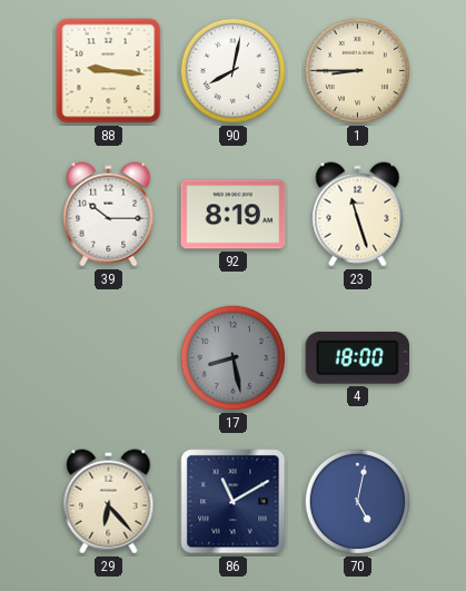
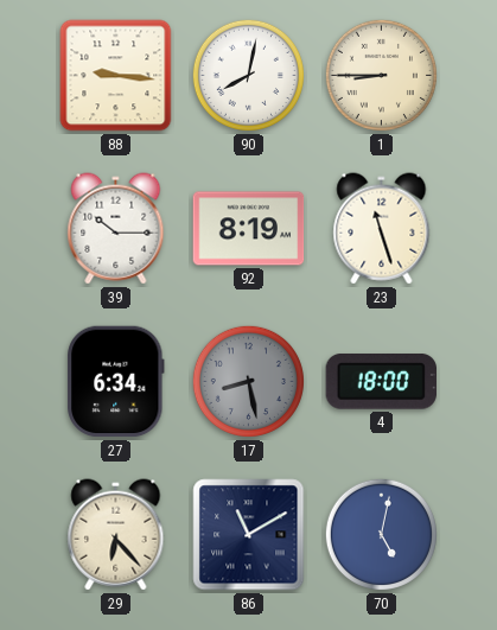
27: none -> 6:34
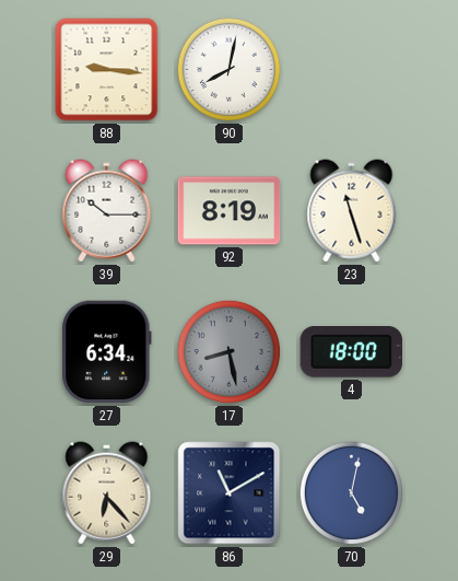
1: 8:45 -> none
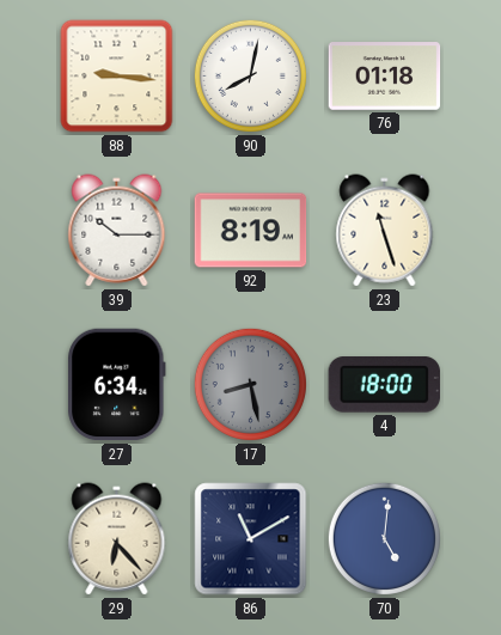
76: none -> 01:18
70: 5:02 -> 5:01
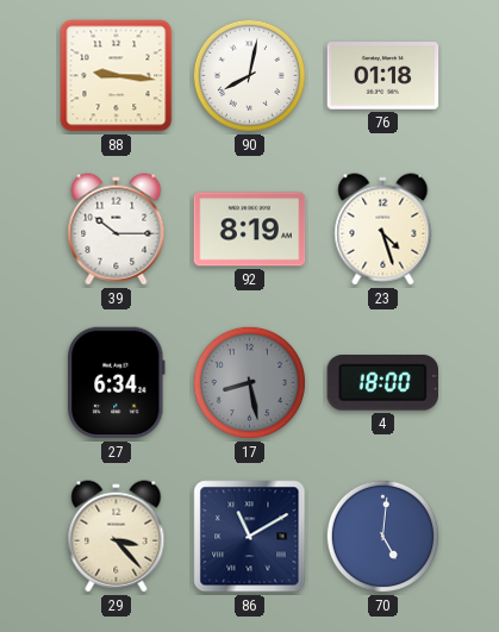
23: 11:27 -> 4:27
29: 6:23 -> 3:23
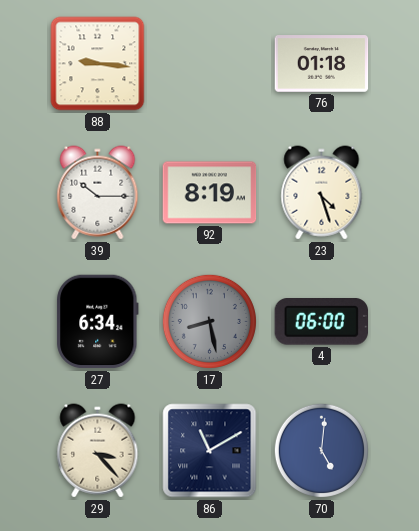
90: 8:02 -> none
4: 18:00 -> 06:00
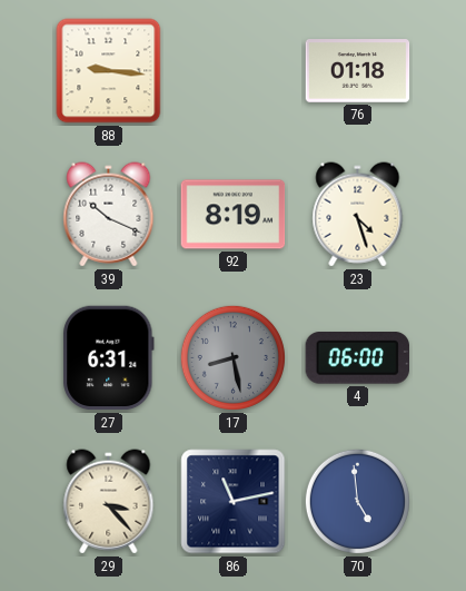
39: 10:15 -> 10:19
27: 6:34 -> 6:31
86: 11:10 -> 11:13
70: 5:01 -> 4:59
